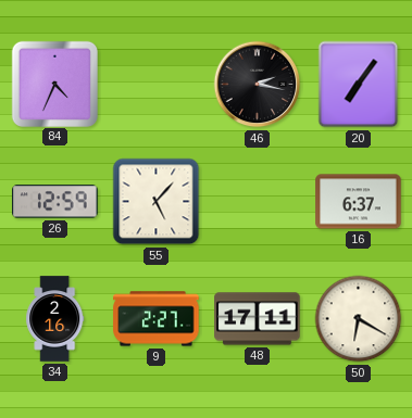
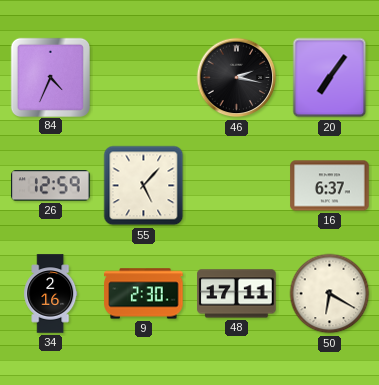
9: 2:27 -> 2:30
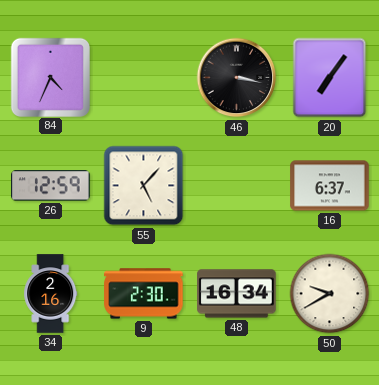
46: 2:17 -> 3:17
48: 17:11 -> 16:34
50: 6:20 -> 9:40
